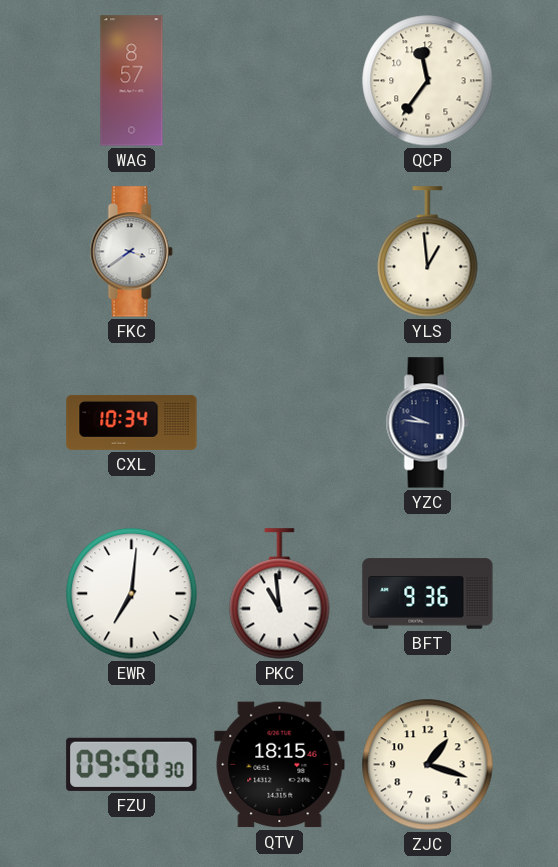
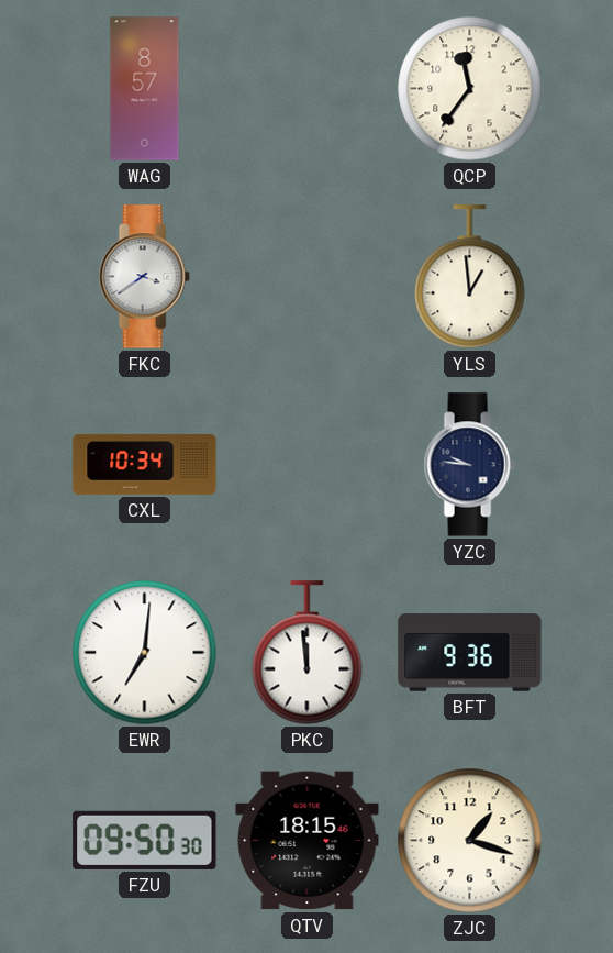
PKC: 10:59 -> 11:59
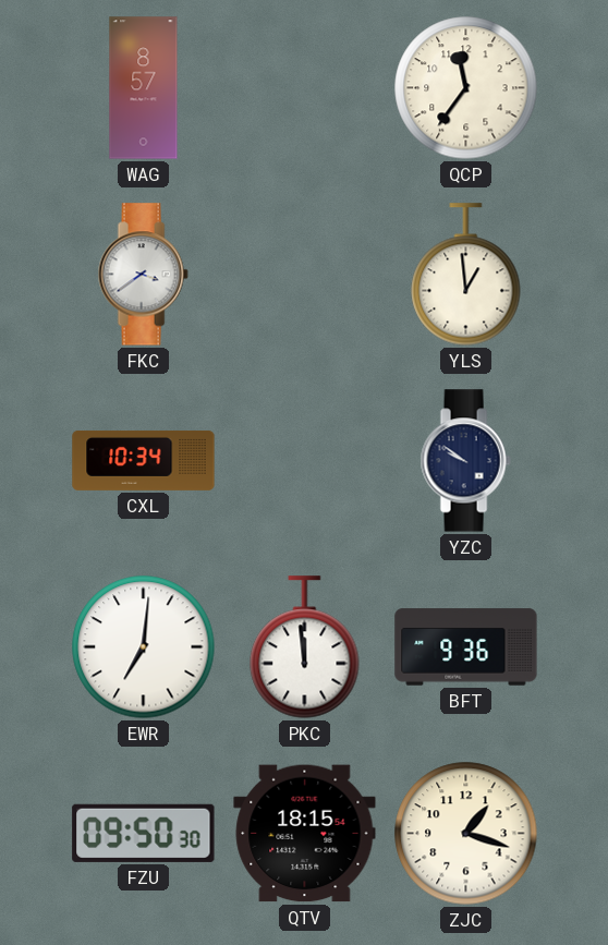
YZC: 9:46 -> 9:51
QTV: 18:15:46 -> 18:15:54
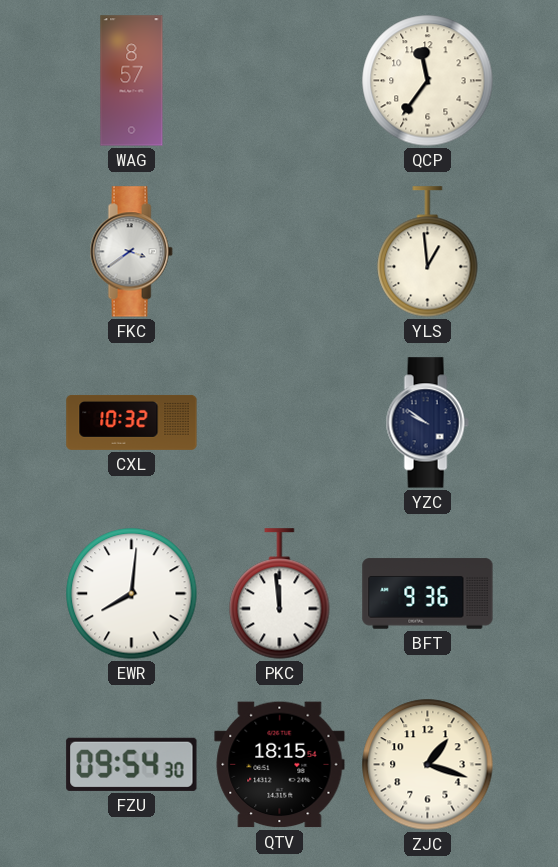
CXL: 10:34 -> 10:32
EWR: 7:01 -> 8:01
FZU: 09:50 -> 09:54
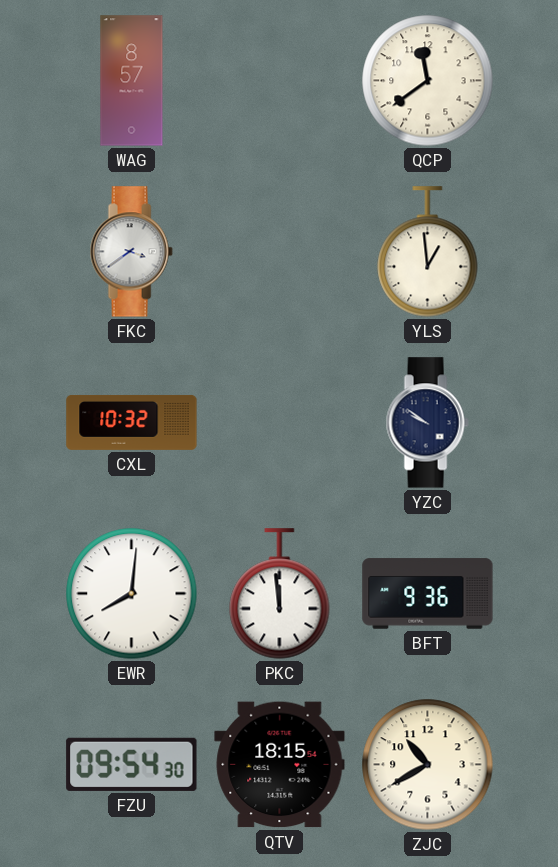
QCP: 11:36 -> 11:39
ZJC: 1:18 -> 10:40
